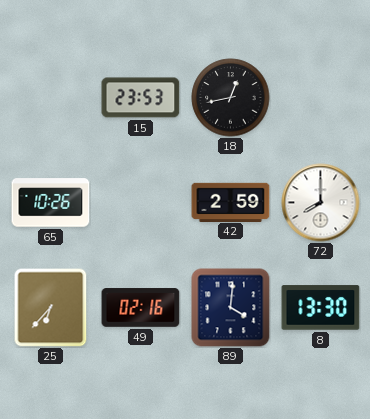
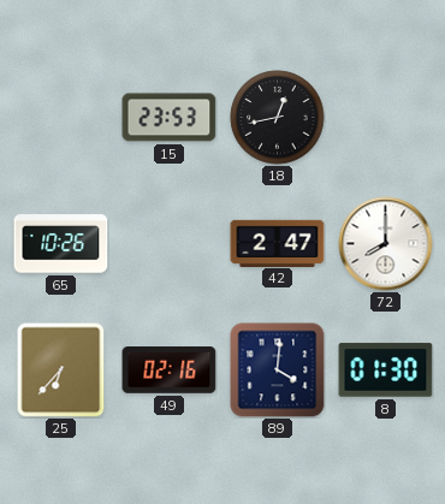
42: 2:59 -> 2:47
8: 13:30 -> 01:30
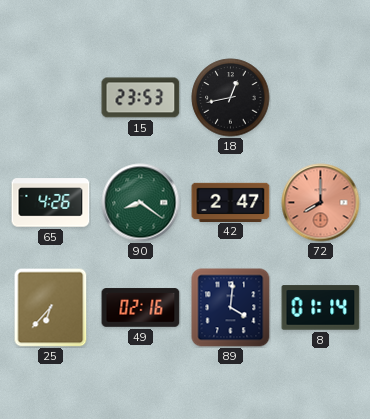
65: 10:26 -> 4:26
90: none -> 8:21
72 dial: white -> salmon
8: 01:30 -> 01:14
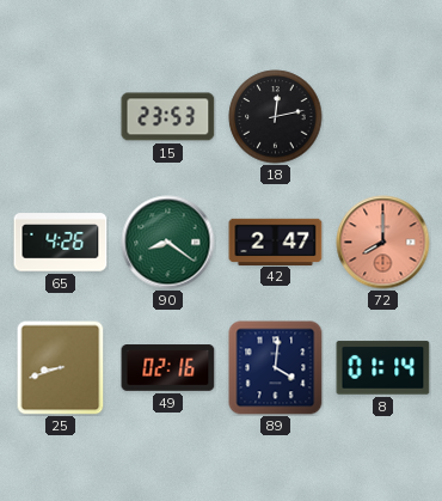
18: 12:43 -> 12:13
25: 6:37 -> 8:42
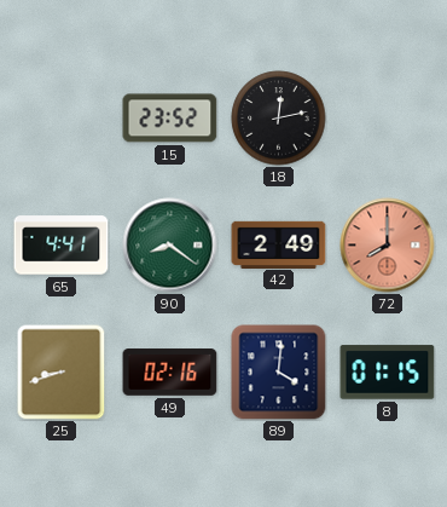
15: 23:53 -> 23:52
65: 4:26 -> 4:41
42: 2:47 -> 2:49
8: 01:14 -> 01:15
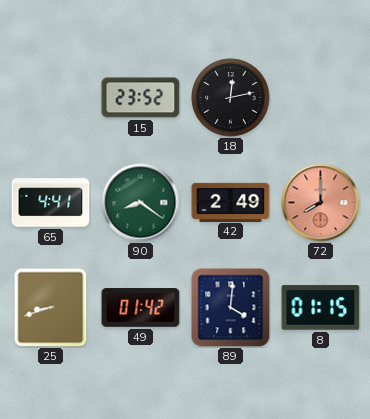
49: 02:16 -> 01:42
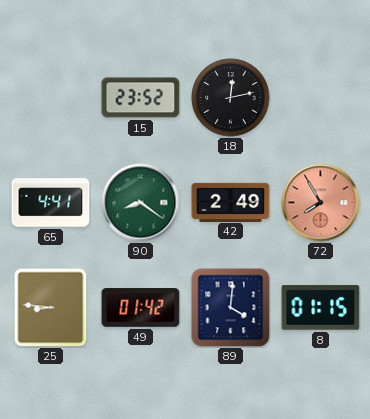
72: 8:00 -> 7:55
25: 8:42 -> 8:46
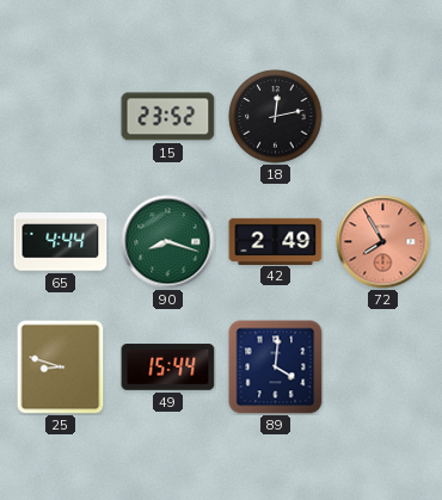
65: 4:41 -> 4:44
90: 8:21 -> 8:18
25: 8:46 -> 8:48
49: 01:42 -> 15:44
8: 01:15 -> none
